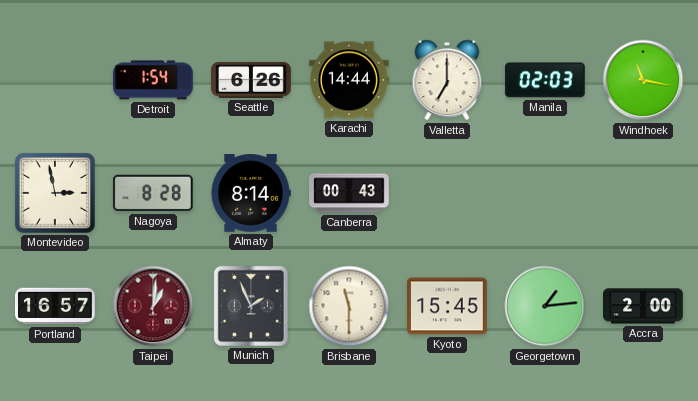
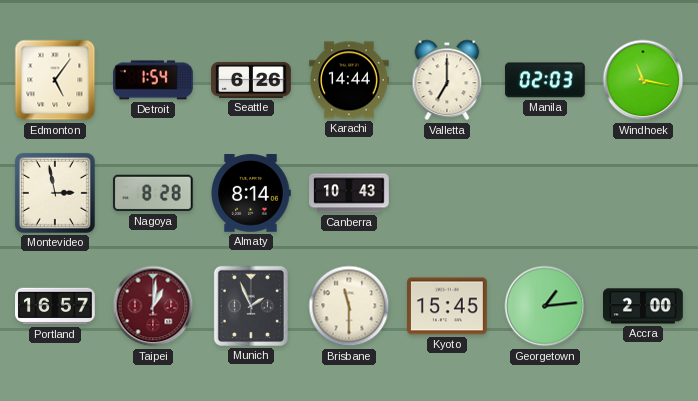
Edmonton: none -> 5:06
Canberra: 00:43 -> 10:43
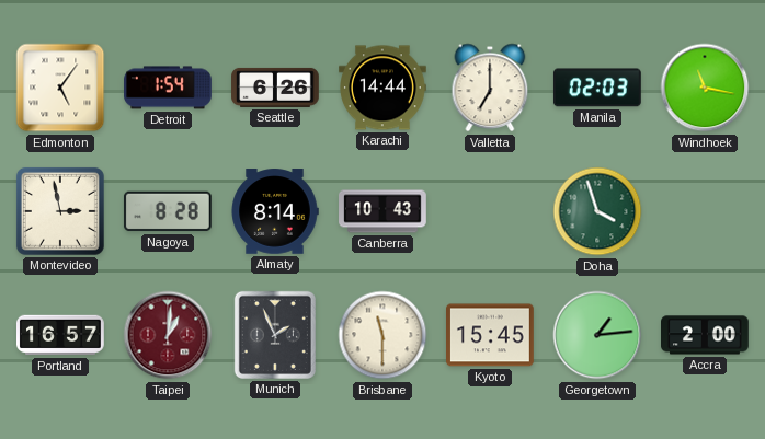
Doha: none -> 3:57
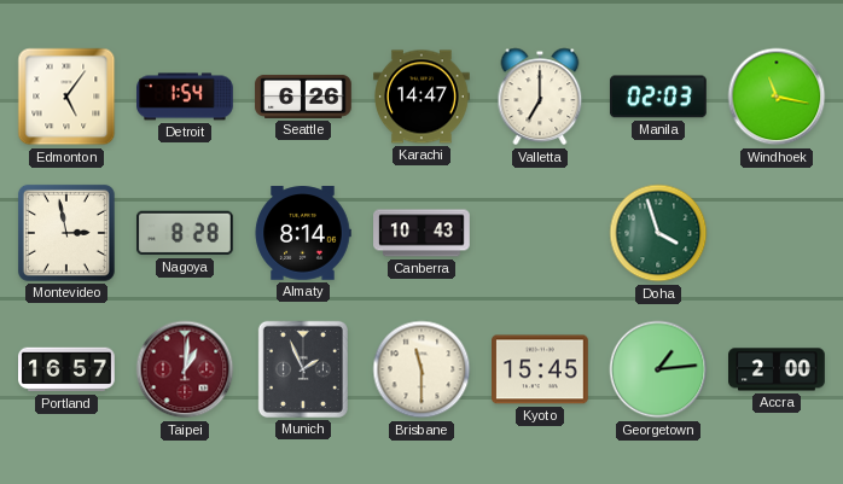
Karachi: 14:44 -> 14:47
